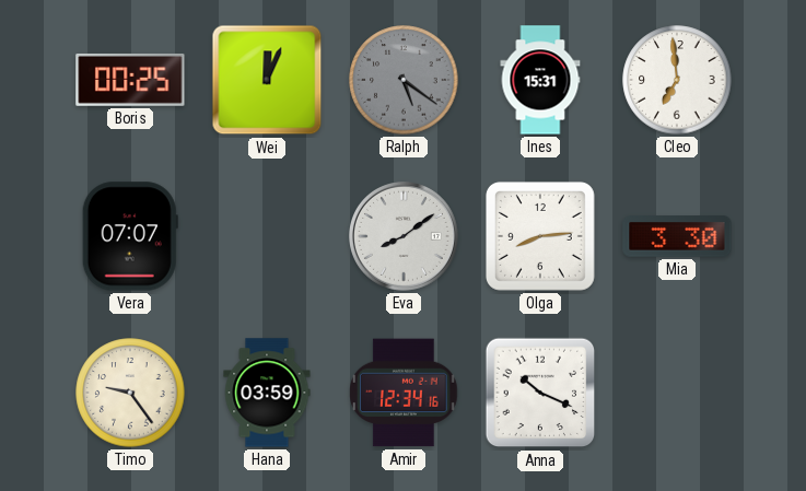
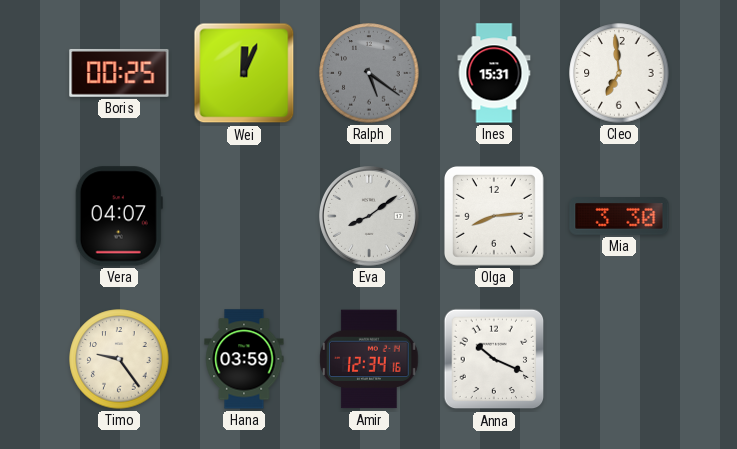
Vera: 07:07 -> 04:07
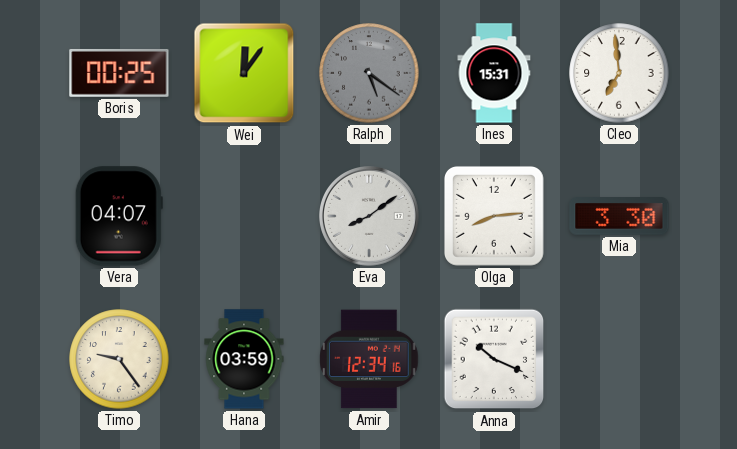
Wei: 12:04 -> 12:06
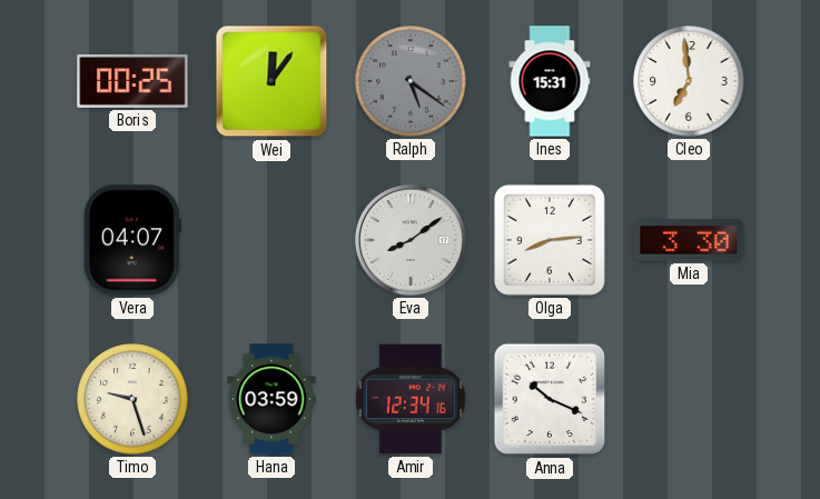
Timo: 9:24 -> 9:27
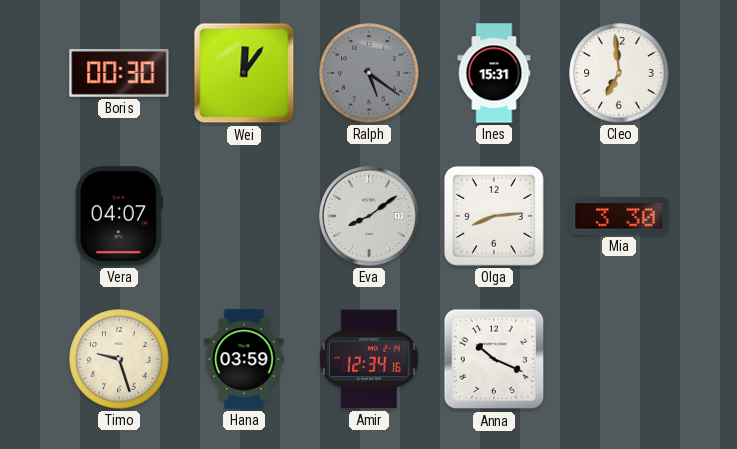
Boris: 00:25 -> 00:30
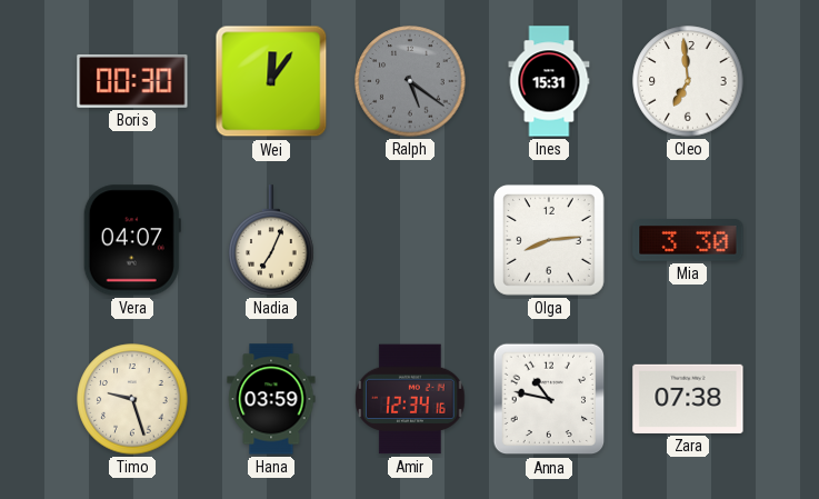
Nadia: none -> 7:04
Eva: 8:09 -> none
Anna: 10:19 -> 10:47
Zara: none -> 07:38
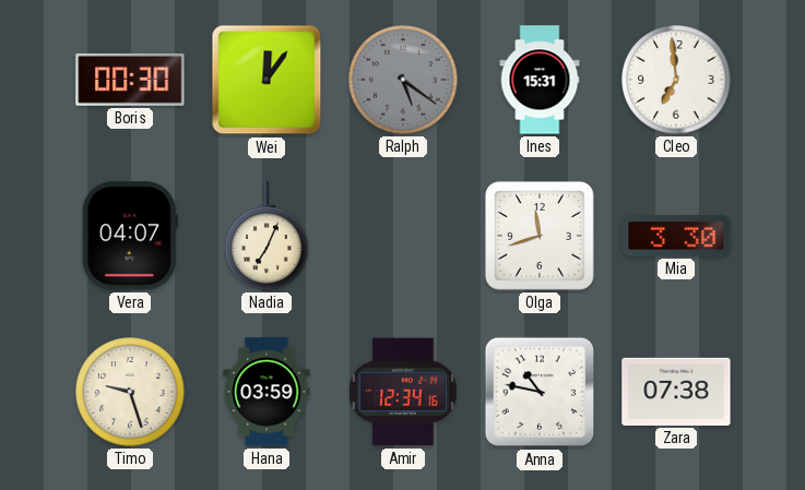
Olga: 8:14 -> 11:42
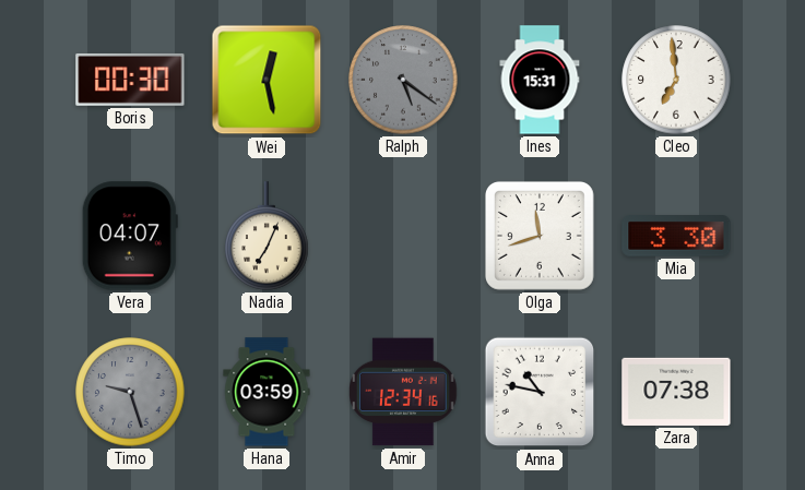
Wei: 12:06 -> 12:28
Timo dial: cream -> grey
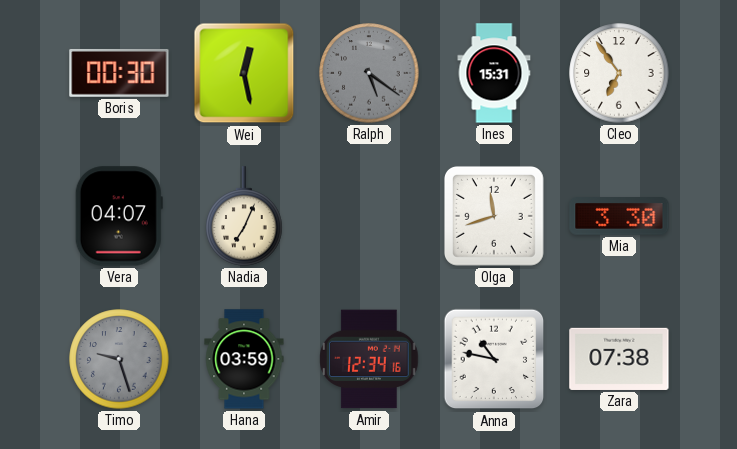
Cleo: 6:59 -> 6:54
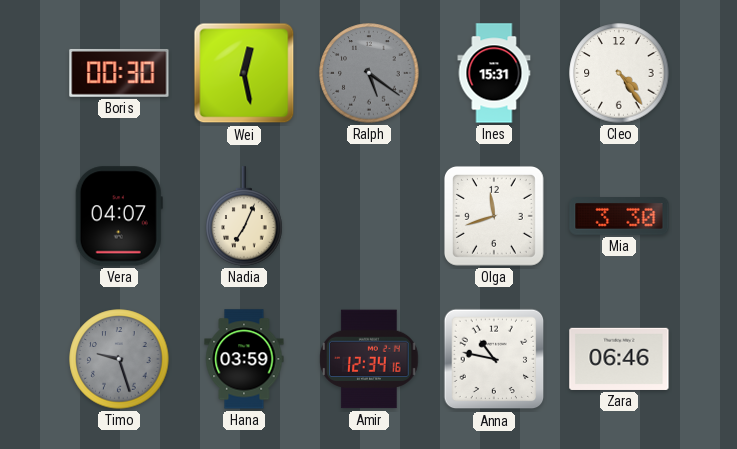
Cleo: 6:54 -> 4:24
Zara: 07:38 -> 06:46
